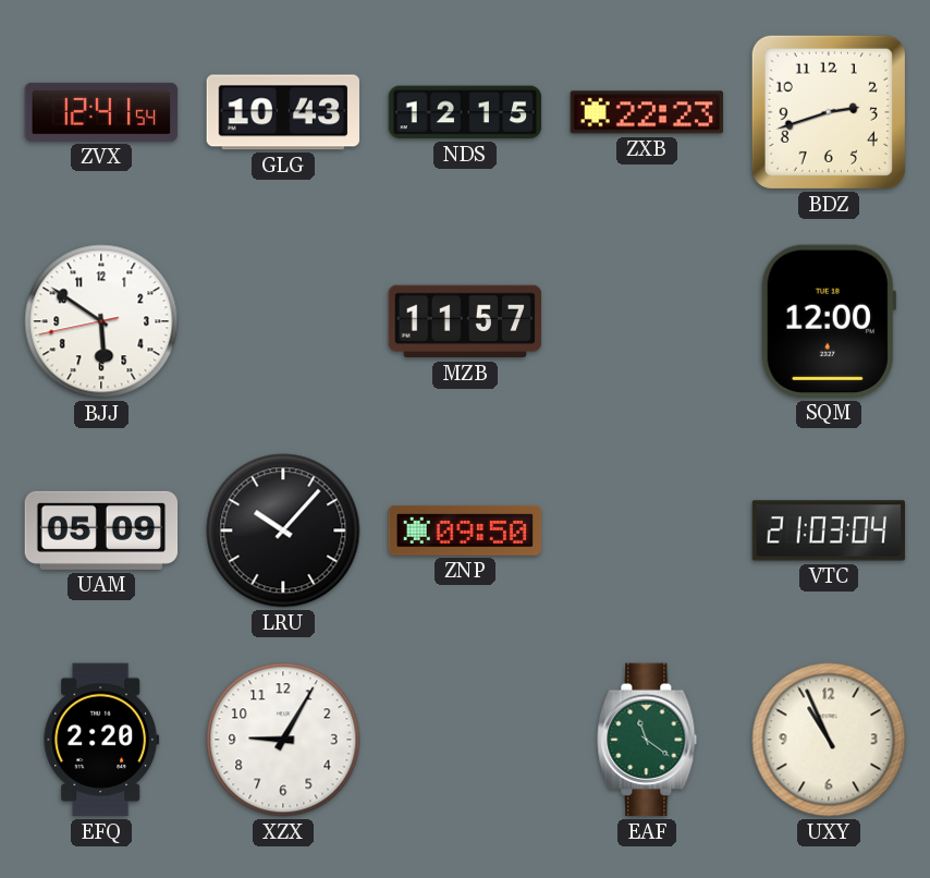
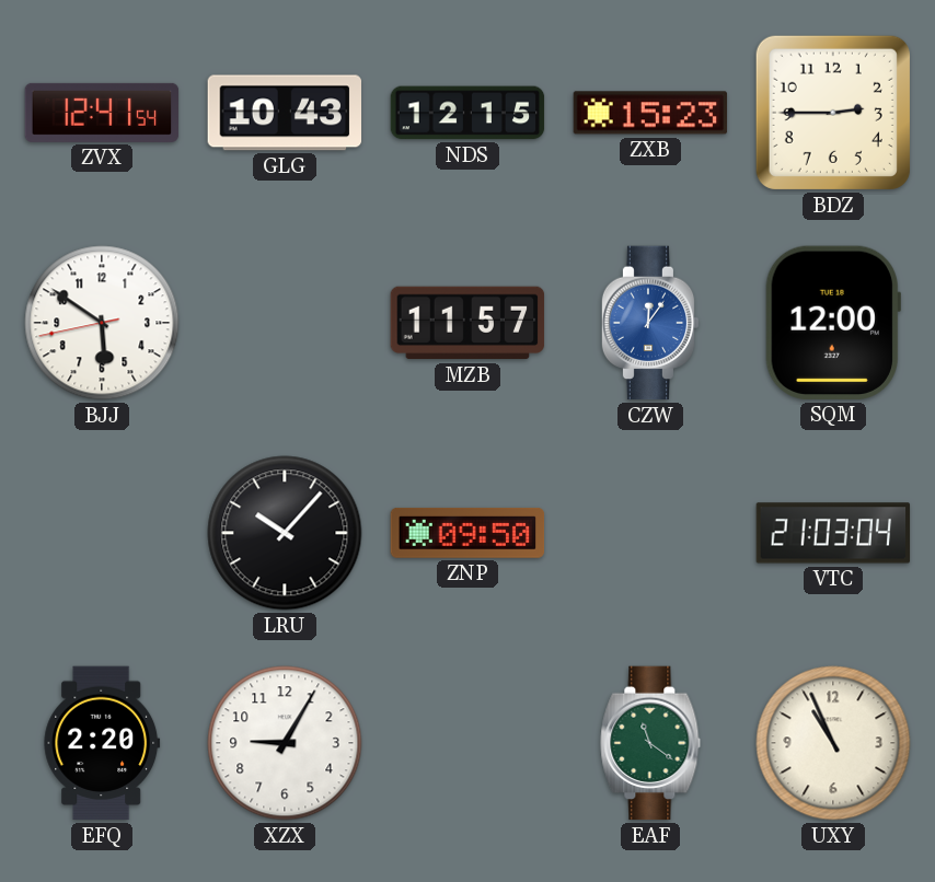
ZXB: 22:23 -> 15:23
BDZ: 2:42 -> 2:45
CZW: none -> 12:06
UAM: 05:09 -> none
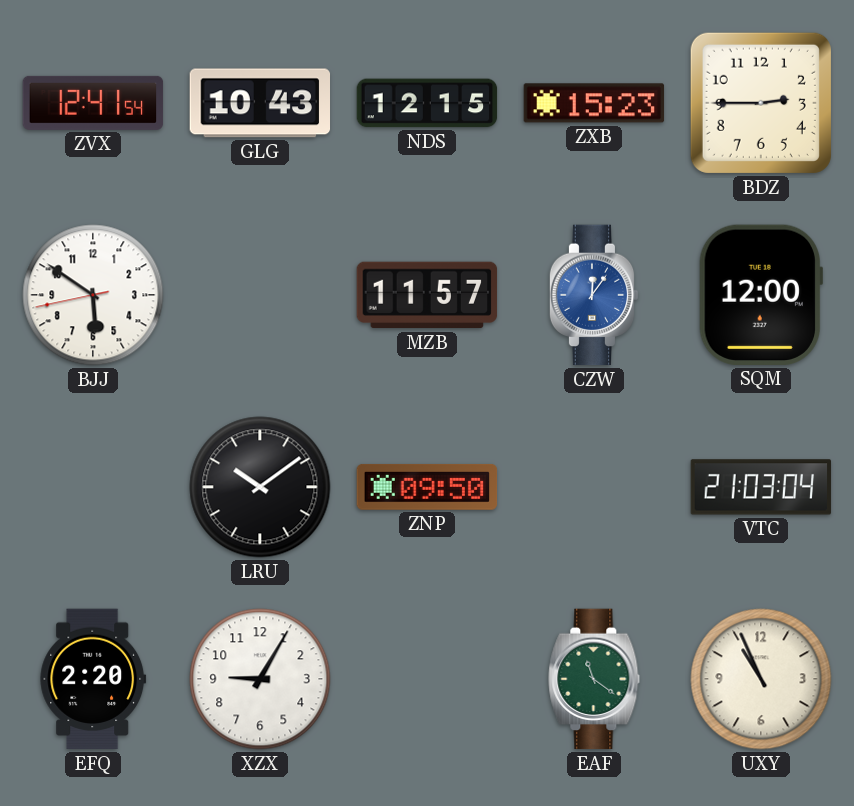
LRU: 10:07 -> 10:09
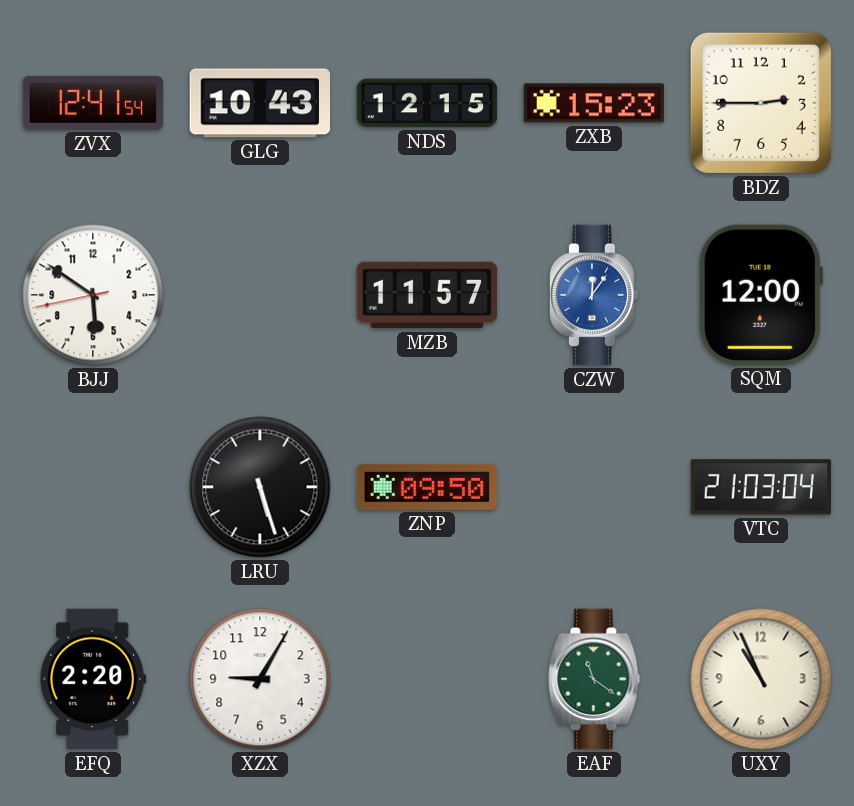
LRU: 10:09 -> 5:27
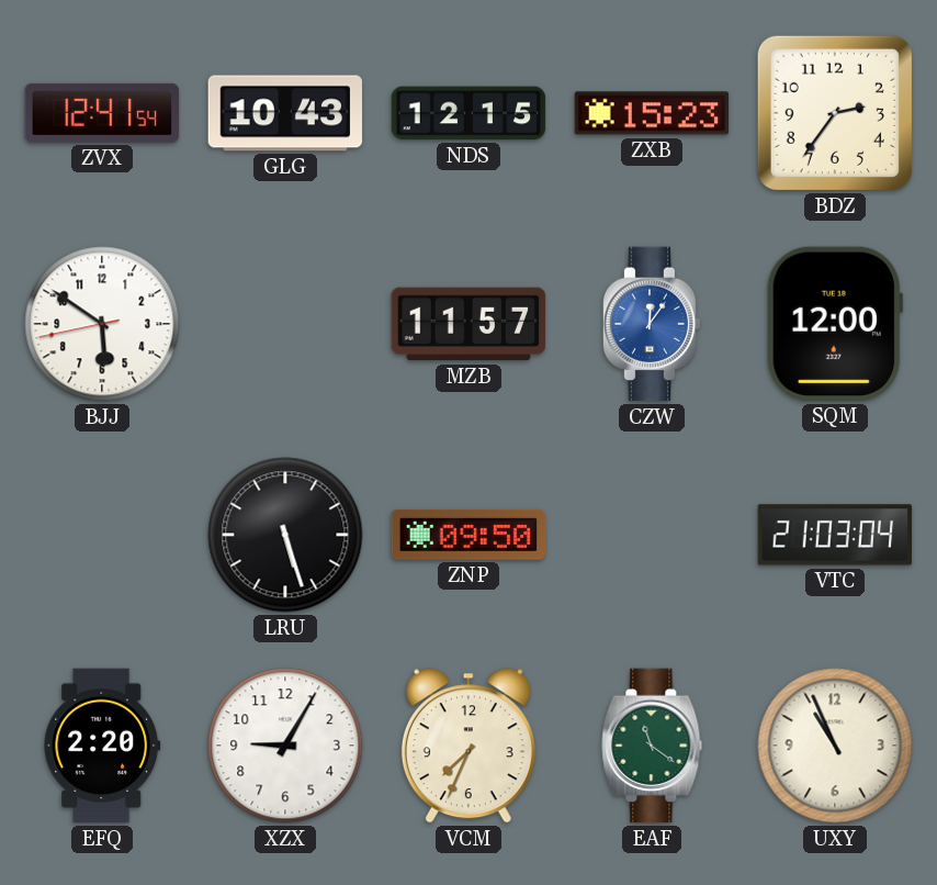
BDZ: 2:45 -> 2:36
VCM: none -> 7:34
